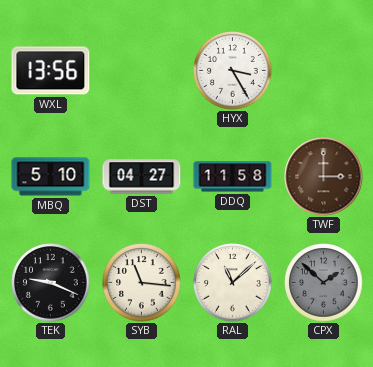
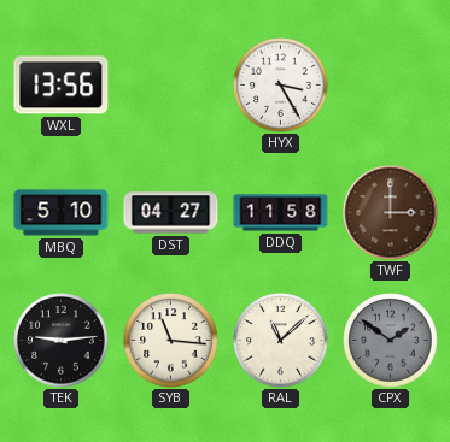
TEK: 9:19 -> 9:14
CPX: 1:52 -> 1:51
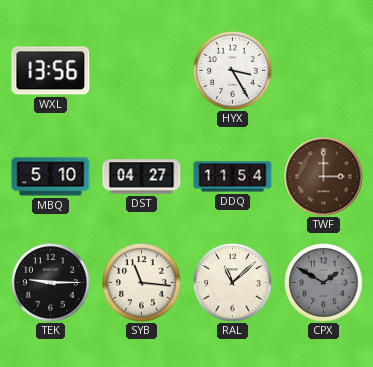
DDQ: 11:58 -> 11:54
TEK: 9:14 -> 9:15
CPX: 1:51 -> 1:50
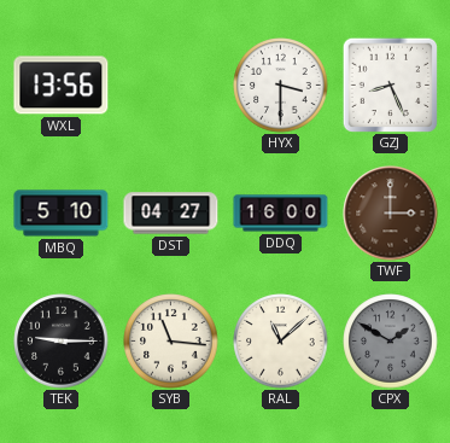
HYX: 3:25 -> 3:30
GZJ: none -> 8:26
DDQ: 11:54 -> 16:00
